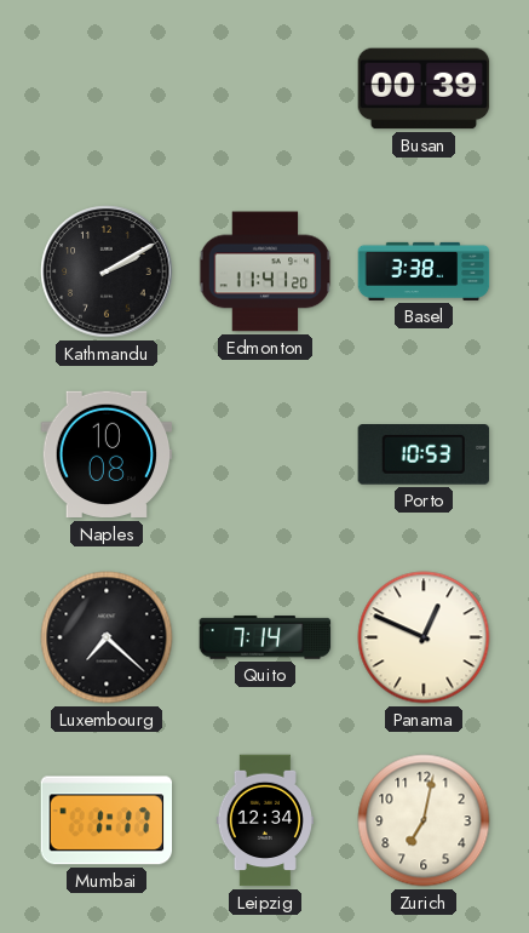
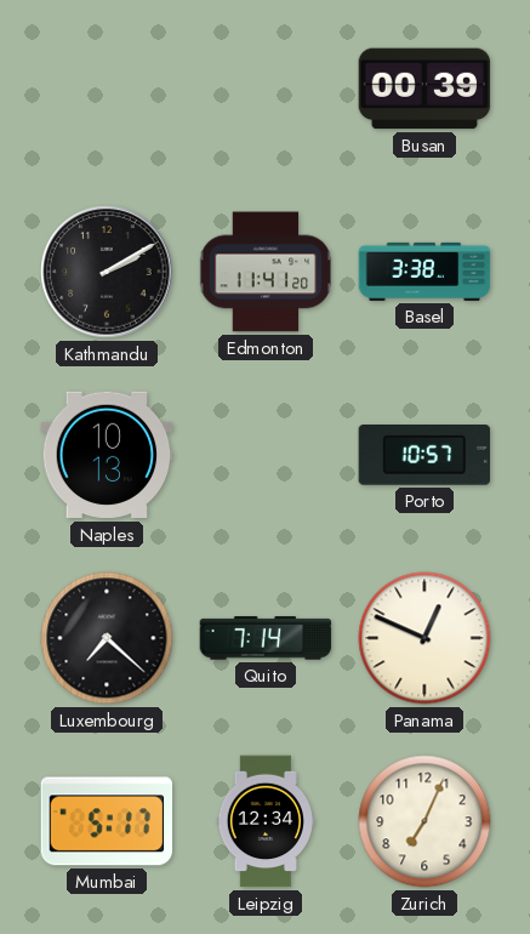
Naples: 10:08 -> 10:13
Porto: 10:53 -> 10:57
Mumbai: 1:17 -> 5:17
Zurich: 7:02 -> 7:04
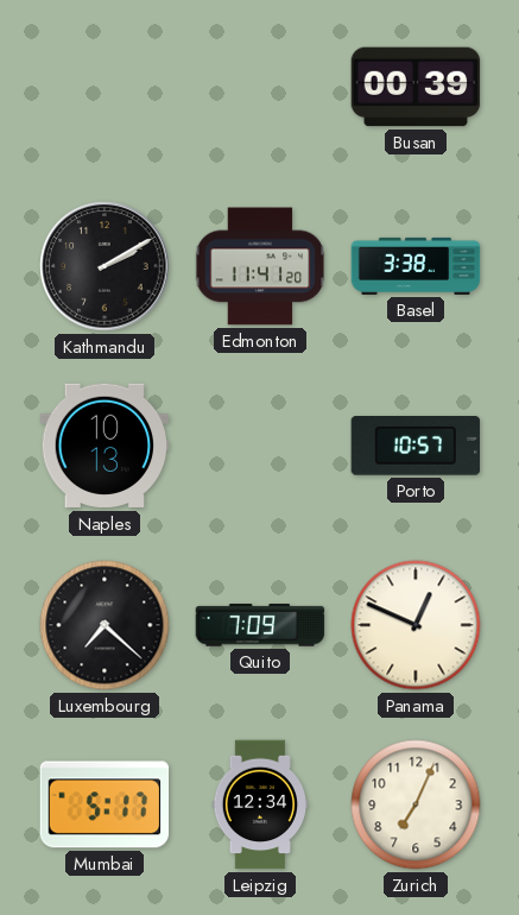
Quito: 7:14 -> 7:09
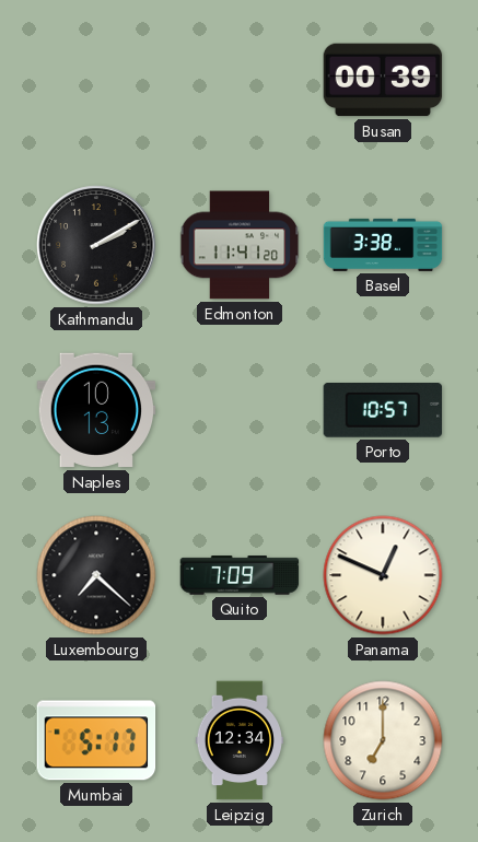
Zurich: 7:04 -> 7:00
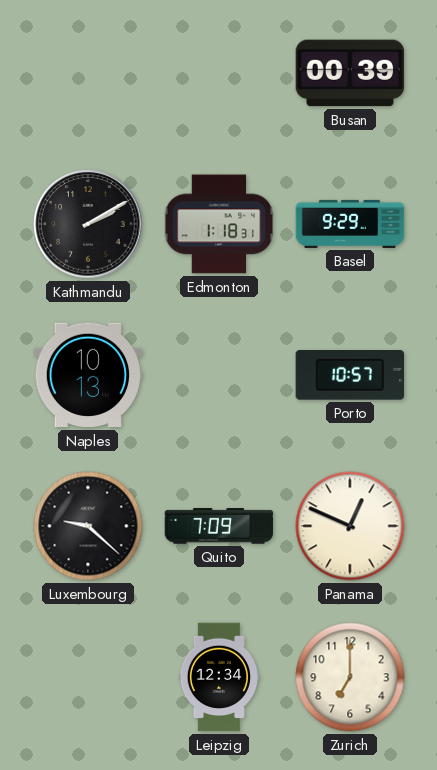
Edmonton: 11:41 -> 1:18
Basel: 3:38 -> 9:29
Luxembourg: 7:22 -> 9:22
Mumbai: 5:17 -> none
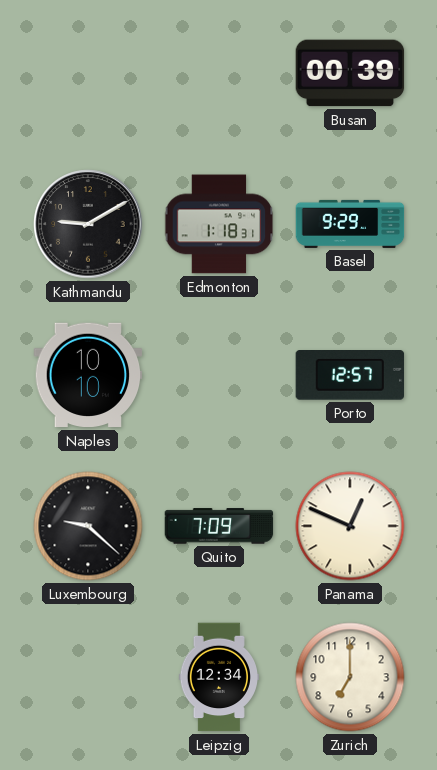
Kathmandu: 2:10 -> 9:10
Naples: 10:13 -> 10:10
Porto: 10:57 -> 12:57
